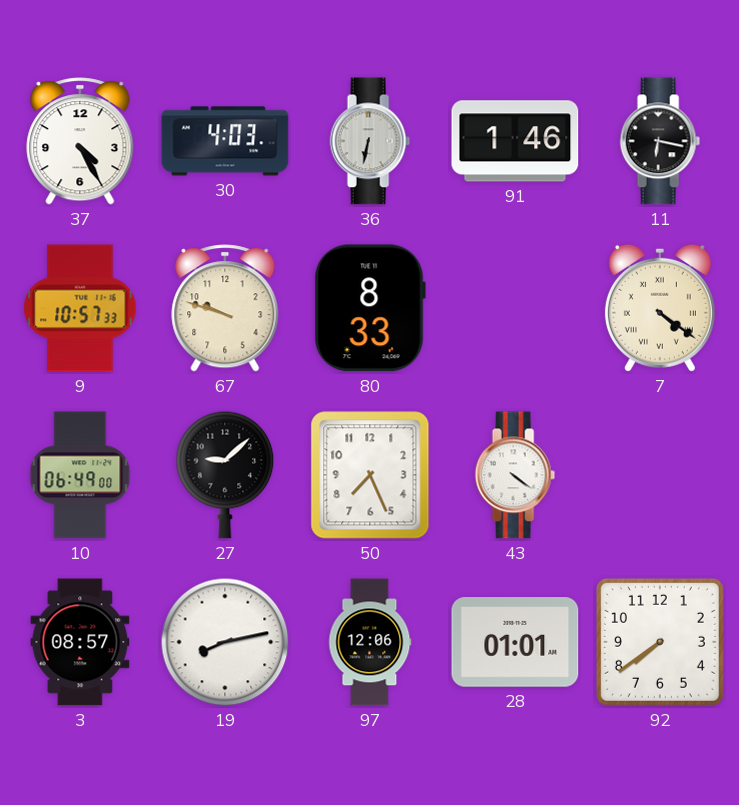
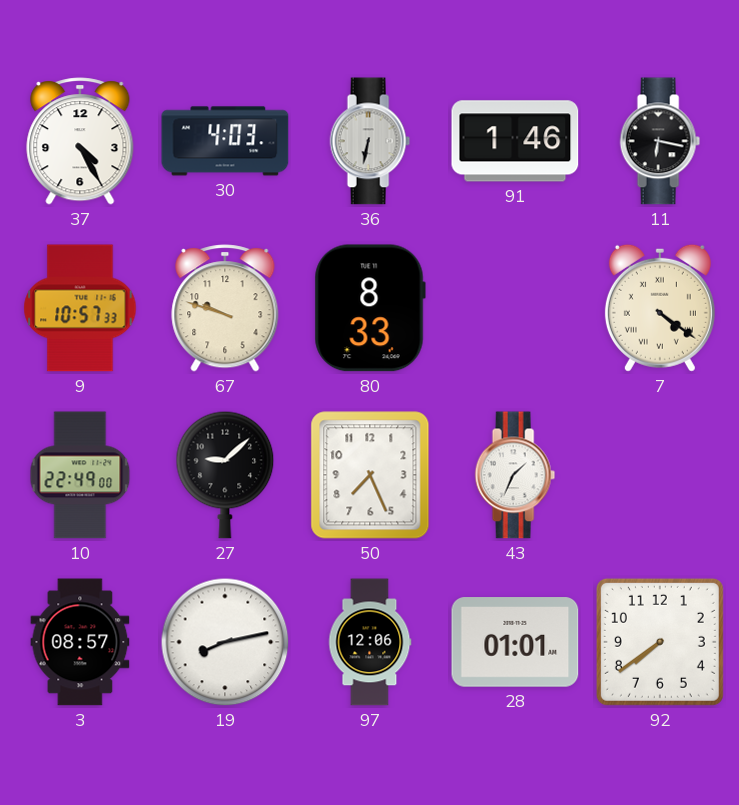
10: 06:49 -> 22:49
43: 4:21 -> 1:34
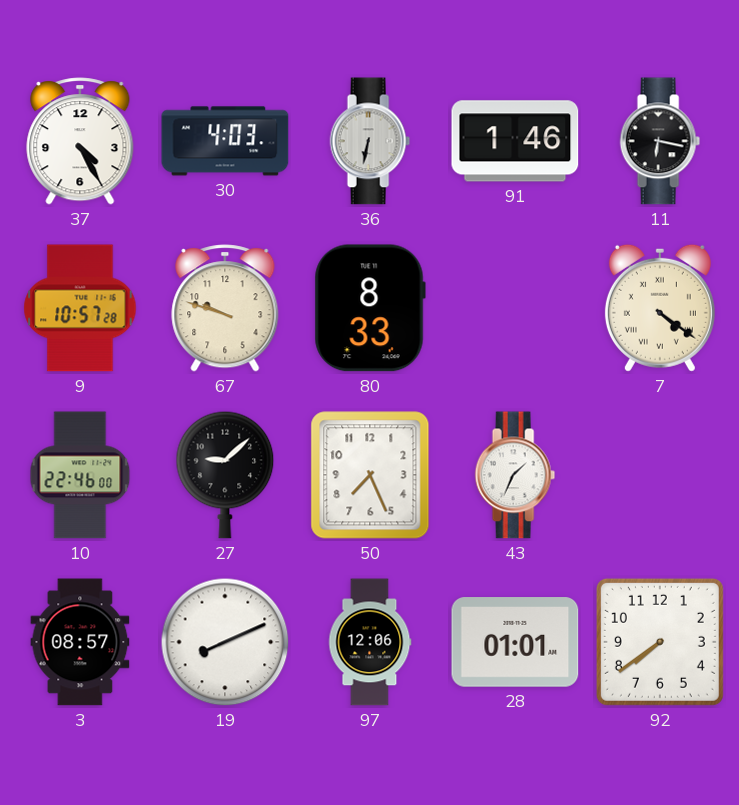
9: 10:57:33 -> 10:57:28
10: 22:49 -> 22:46
19: 8:13 -> 8:11
